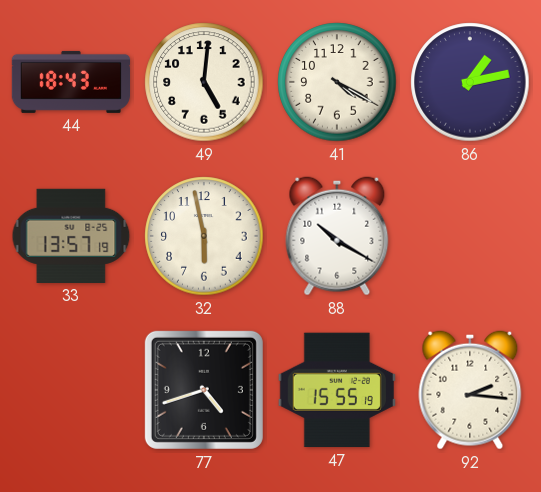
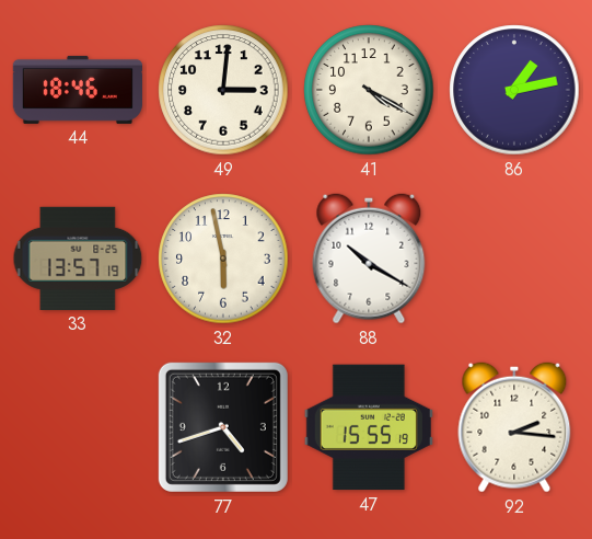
44: 18:43 -> 18:46
49: 5:01 -> 3:01
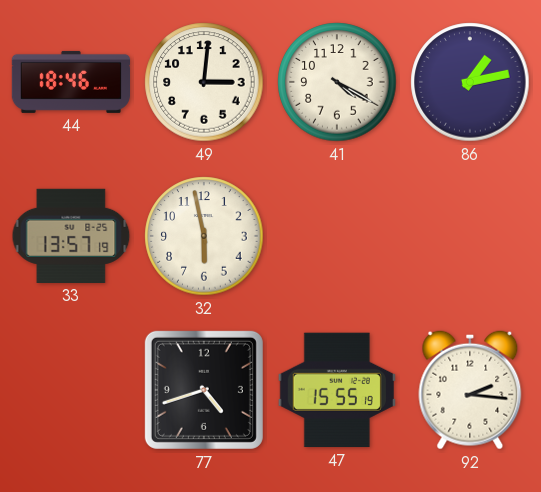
88: 10:20 -> none
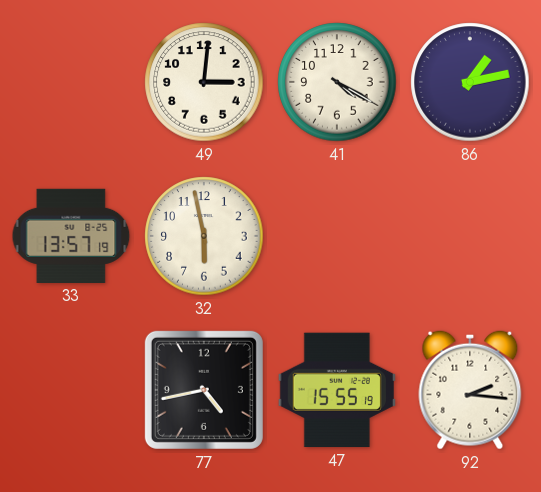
44: 18:46 -> none
77: 4:42 -> 4:43
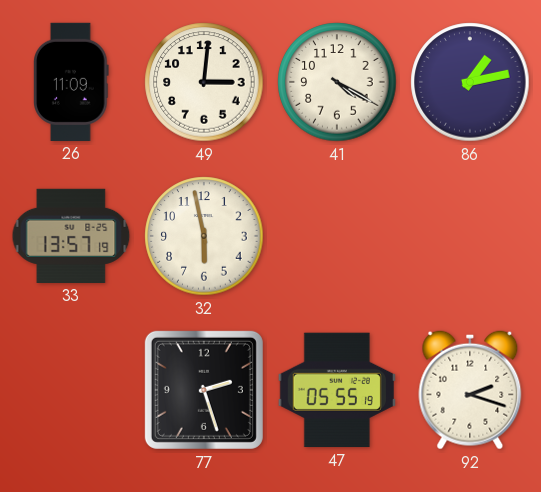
26: none -> 11:09
77: 4:43 -> 2:27
47: 15:55 -> 05:55
92: 2:16 -> 2:18
